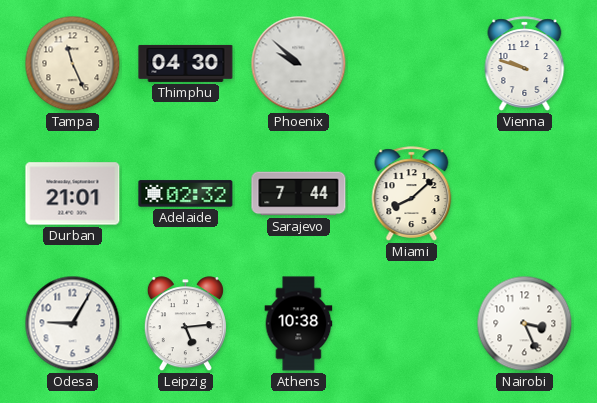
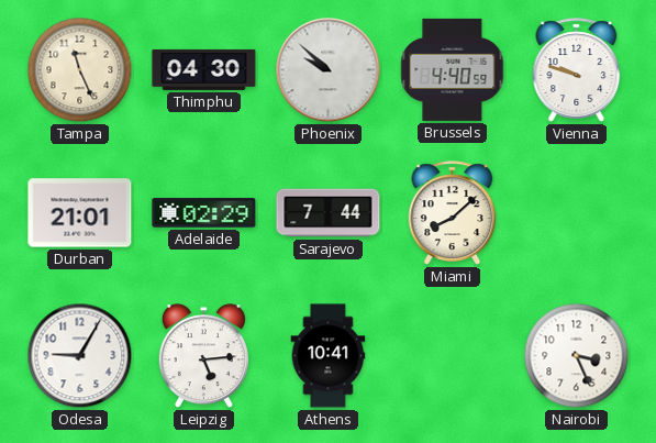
Brussels: none -> 4:40
Adelaide: 02:32 -> 02:29
Athens: 10:38 -> 10:41
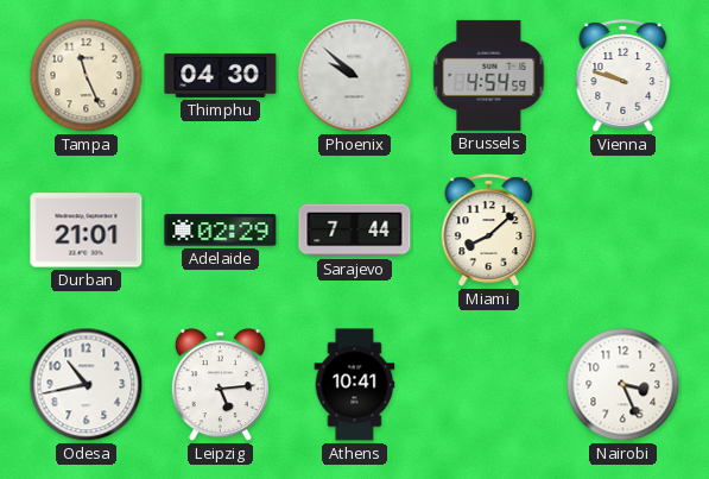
Brussels: 4:40 -> 4:54
Odesa: 9:05 -> 10:43
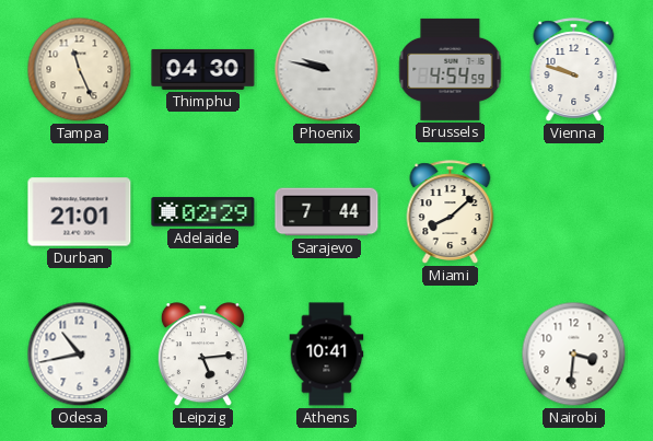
Phoenix: 9:52 -> 9:47
Nairobi: 3:26 -> 3:31
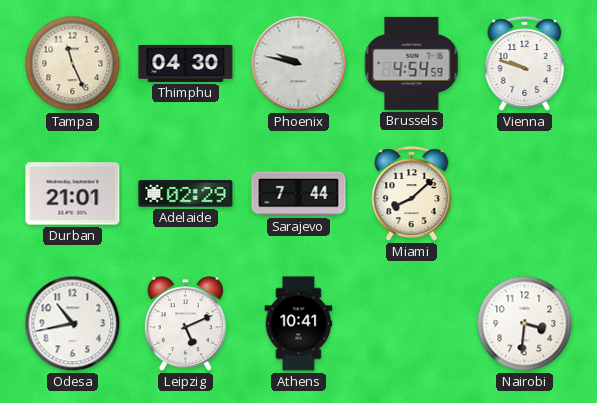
Leipzig: 5:14 -> 5:11
